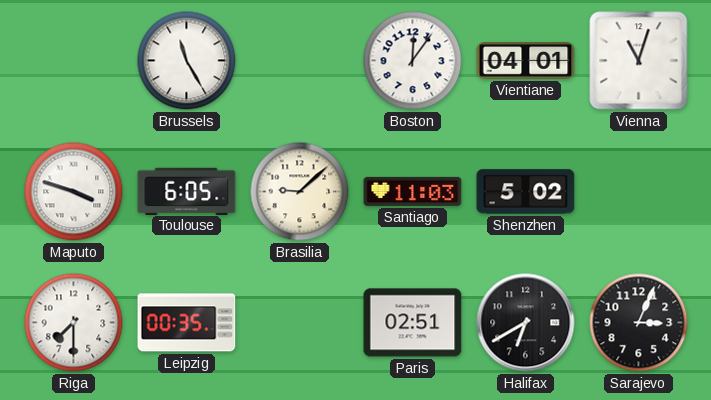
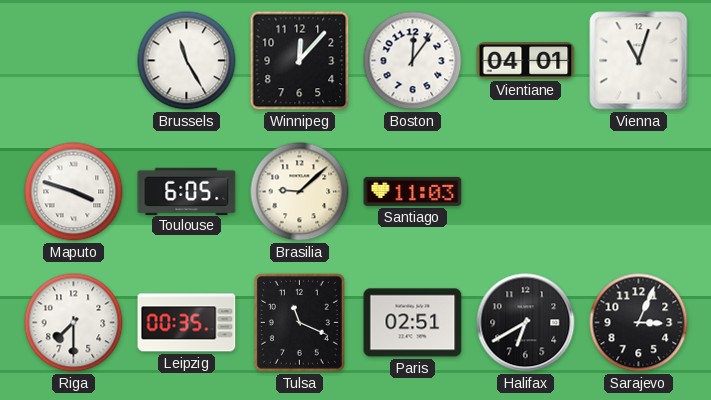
Winnipeg: none -> 12:07
Shenzhen: 5:02 -> none
Tulsa: none -> 11:19
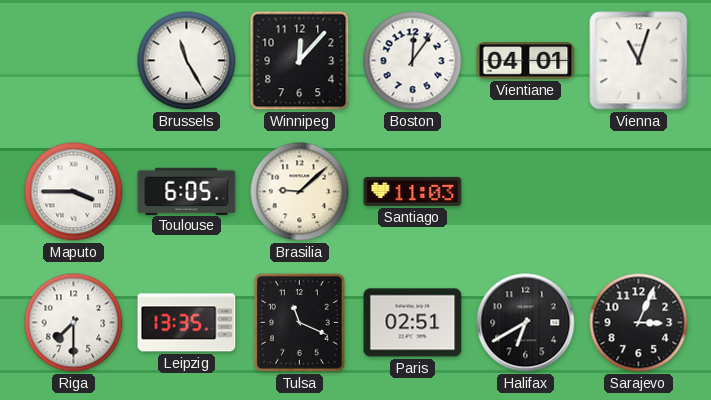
Maputo: 3:48 -> 3:45
Leipzig: 00:35 -> 13:35
